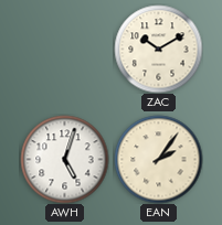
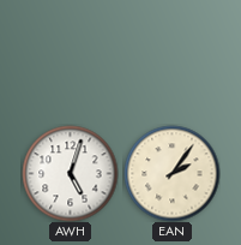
ZAC: 10:10 -> none
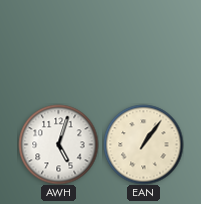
EAN: 2:06 -> 1:06
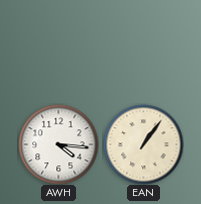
AWH: 5:03 -> 4:16
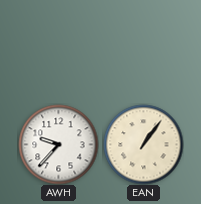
AWH: 4:16 -> 9:37
